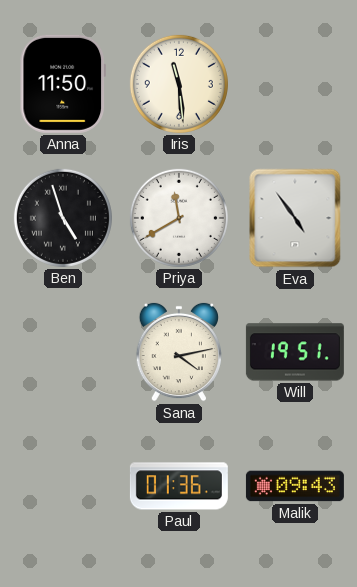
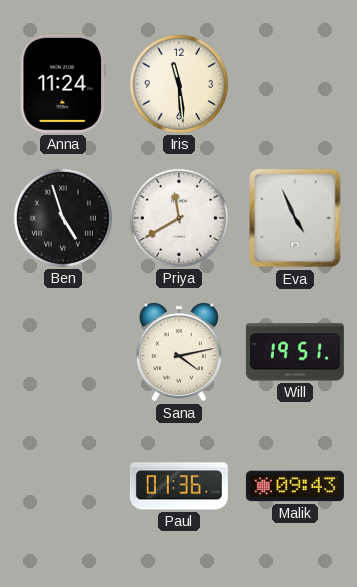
Anna: 11:50 -> 11:24
Eva: 4:54 -> 4:56
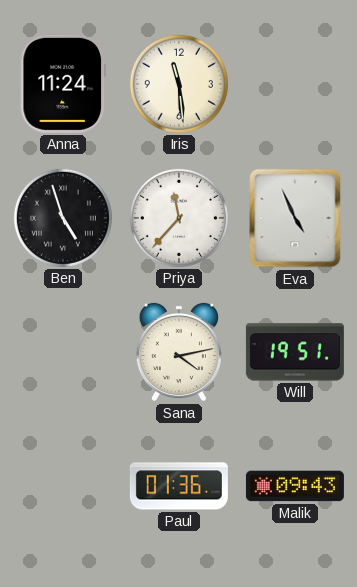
Priya: 11:40 -> 11:37
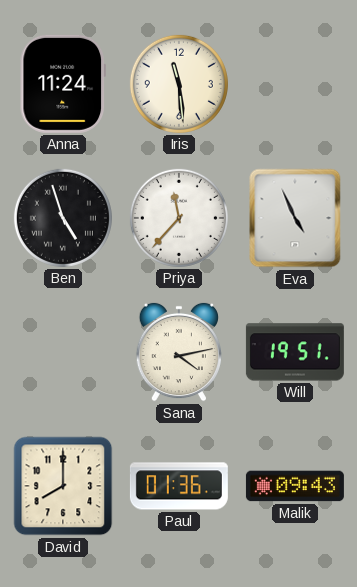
David: none -> 8:00
